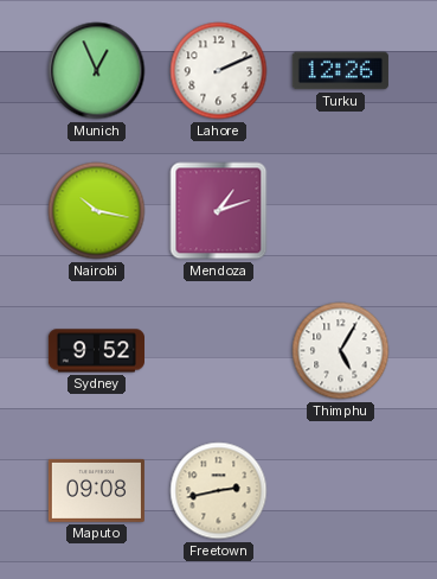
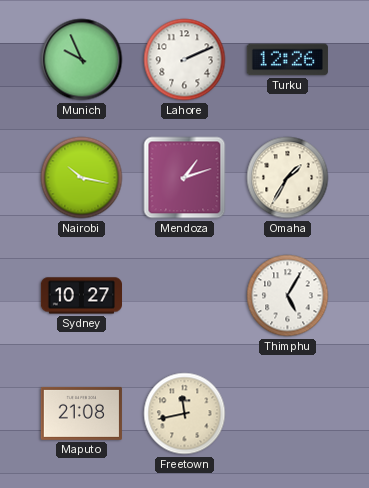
Munich: 12:56 -> 9:56
Omaha: none -> 1:35
Sydney: 9:52 -> 10:27
Maputo: 09:08 -> 21:08
Freetown: 2:43 -> 11:43
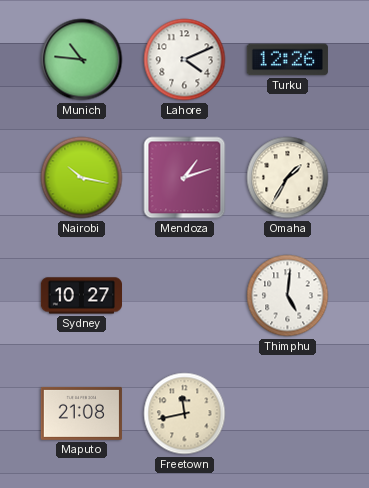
Munich: 9:56 -> 10:46
Lahore: 2:11 -> 4:11
Thimphu: 5:05 -> 5:01
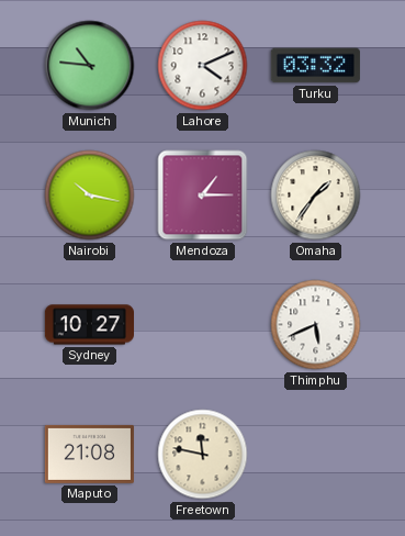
Turku: 12:26 -> 03:32
Mendoza: 1:12 -> 1:15
Omaha: 1:35 -> 1:36
Thimphu: 5:01 -> 5:41
Freetown: 11:43 -> 11:47
